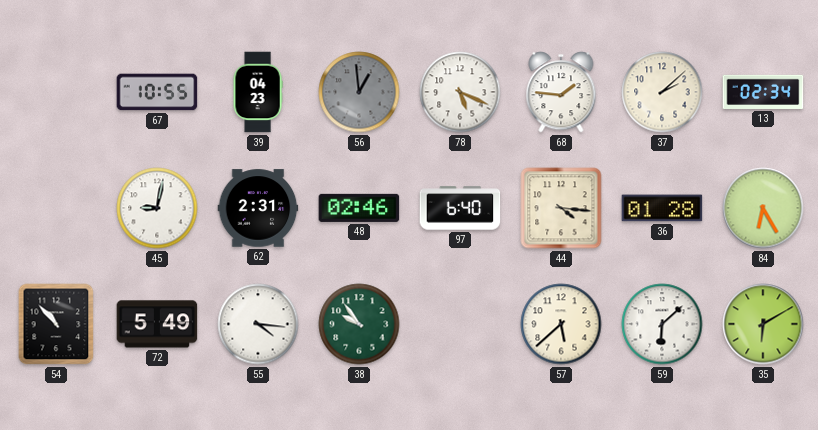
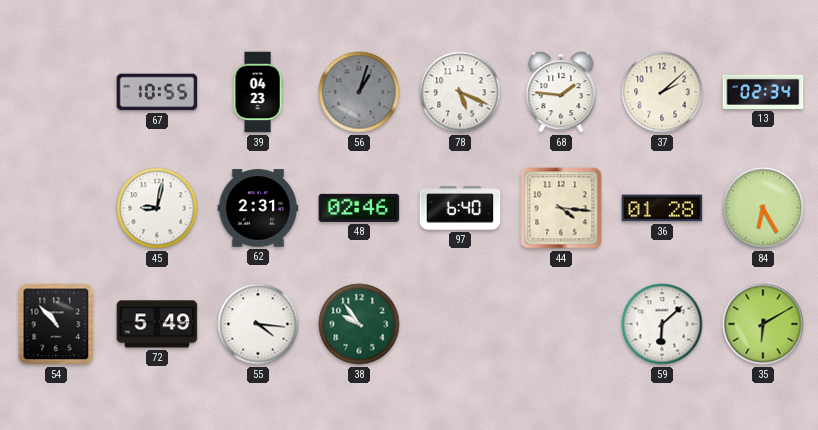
56: 12:59 -> 1:03
57: 5:38 -> none
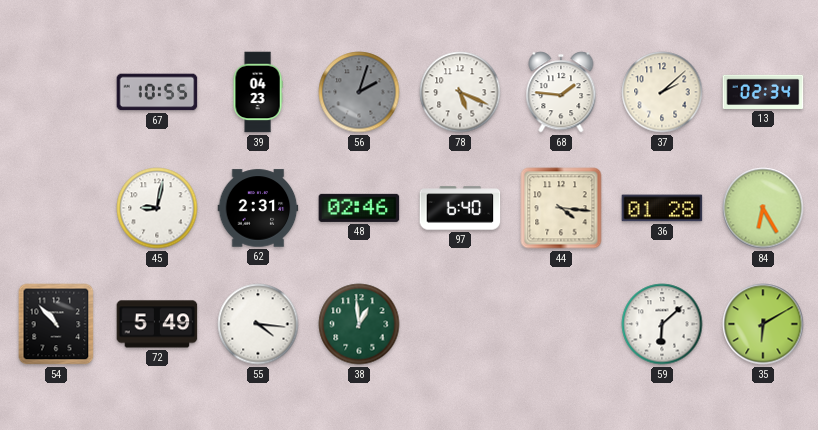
56: 1:03 -> 2:03
38: 9:54 -> 12:59
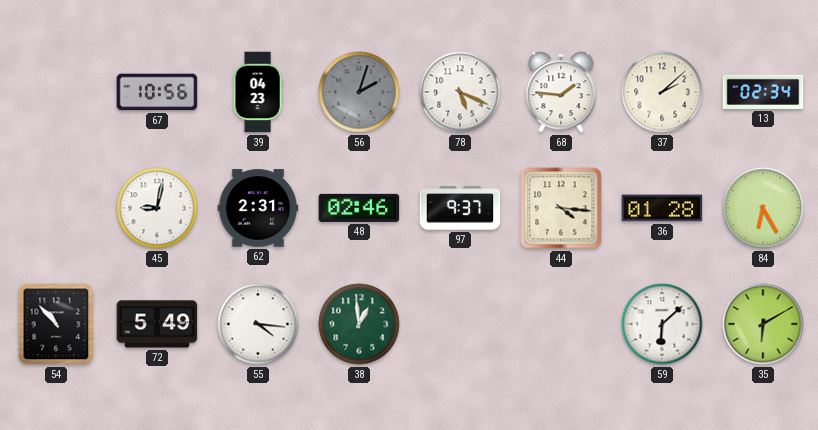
67: 10:55 -> 10:56
97: 6:40 -> 9:37
